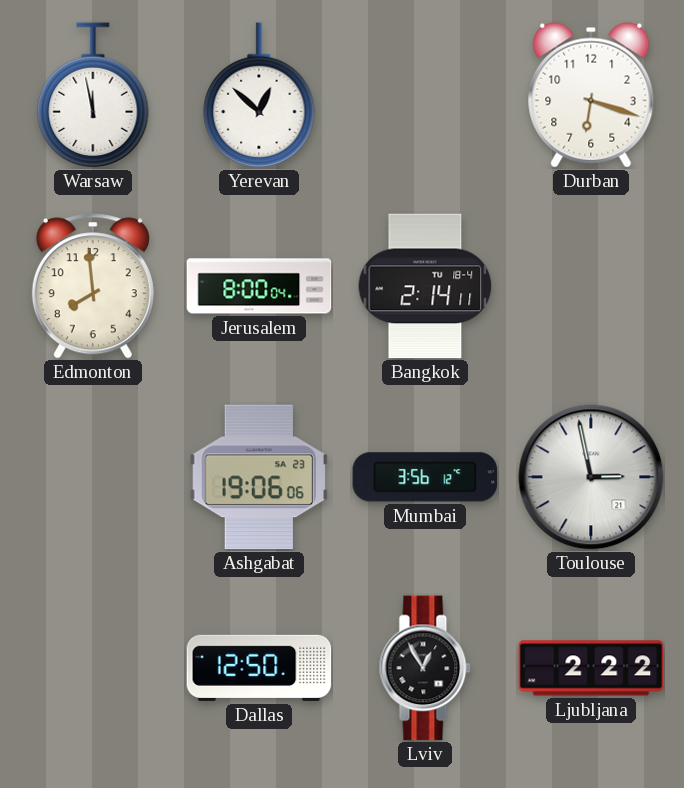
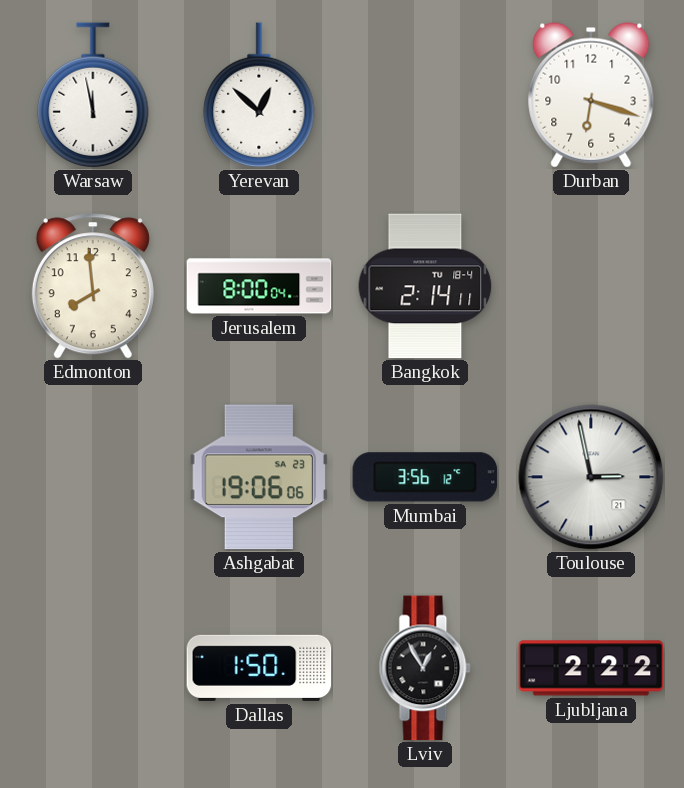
Dallas: 12:50 -> 1:50
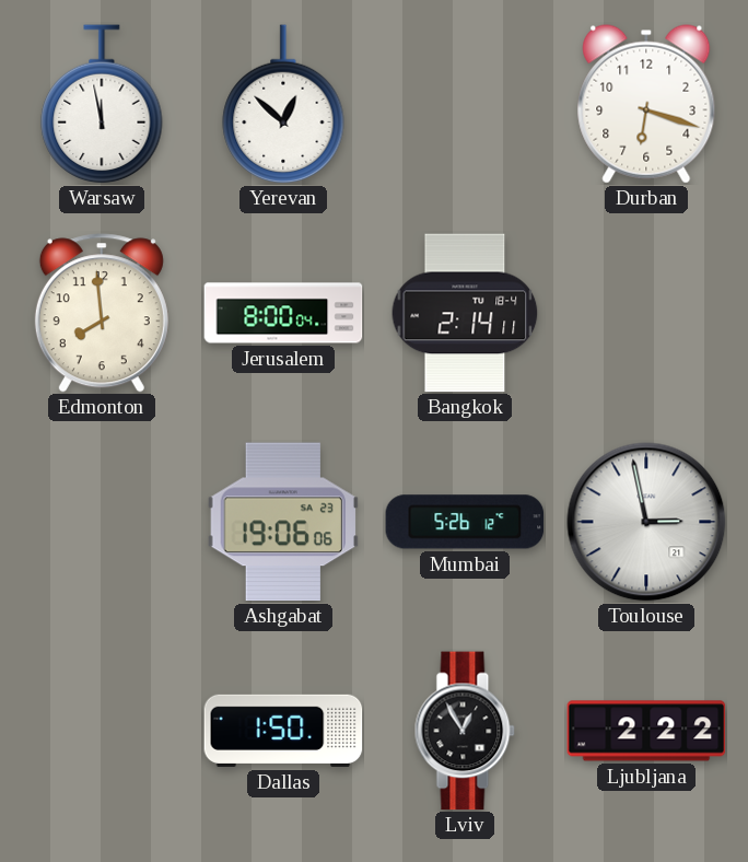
Mumbai: 3:56 -> 5:26
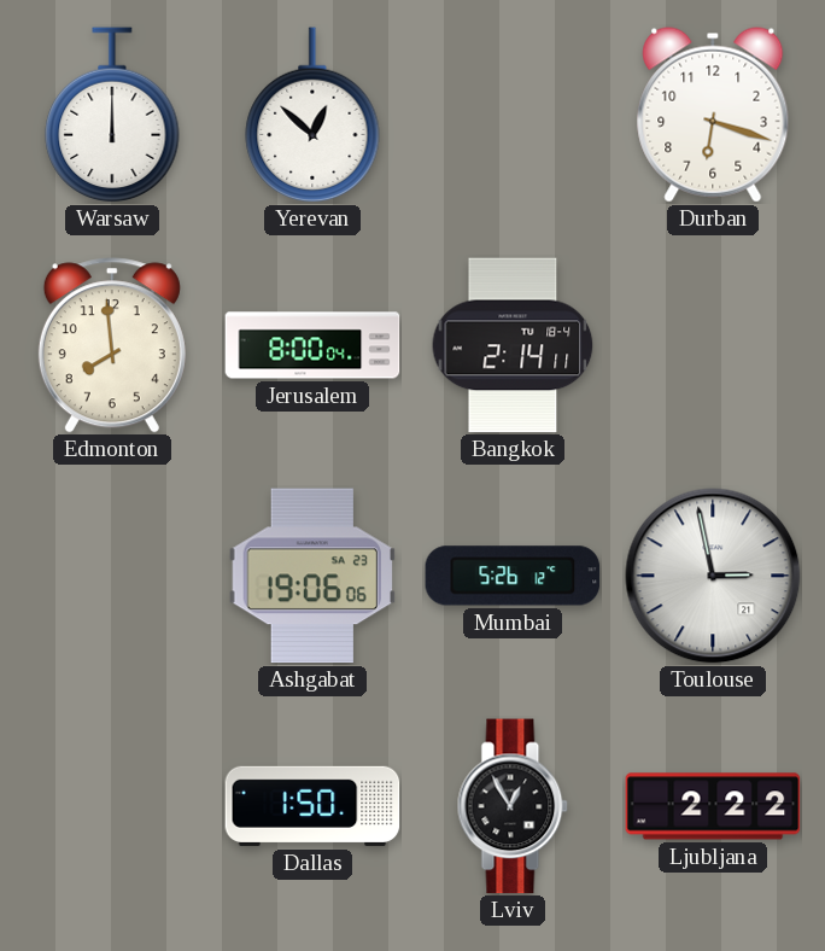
Warsaw: 11:58 -> 12:00
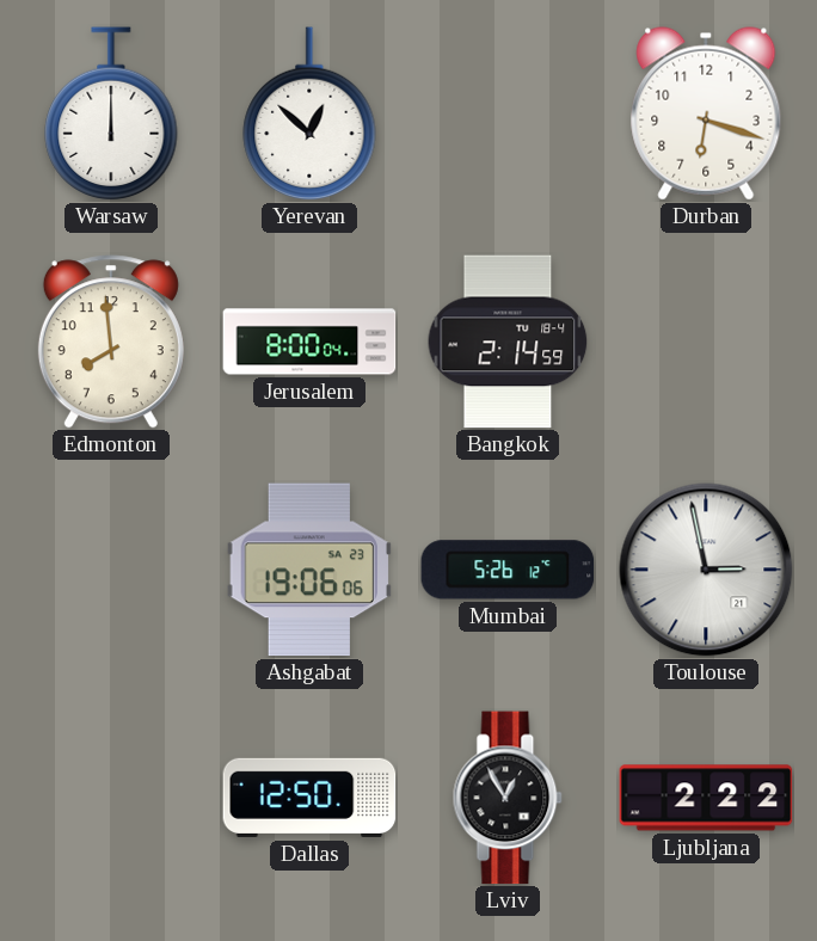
Bangkok: 2:14:11 -> 2:14:59
Dallas: 1:50 -> 12:50
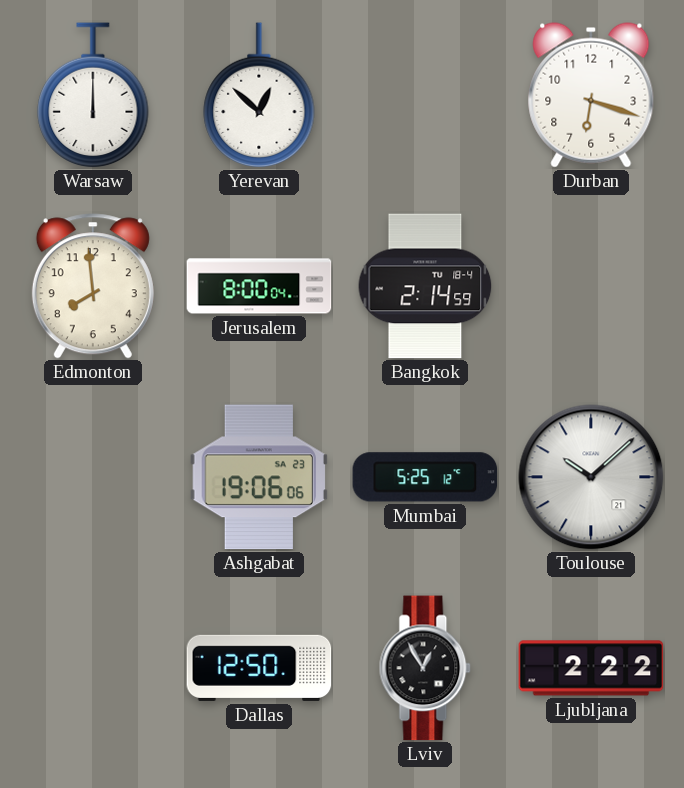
Mumbai: 5:26 -> 5:25
Toulouse: 2:58 -> 10:08
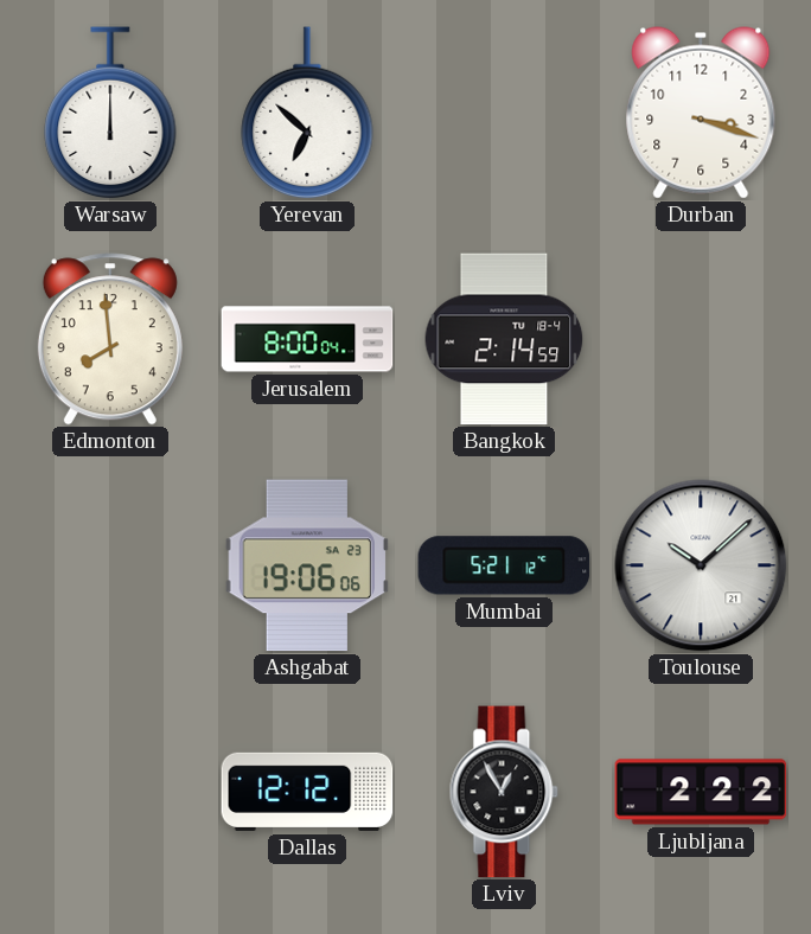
Yerevan: 12:52 -> 6:52
Durban: 6:18 -> 3:18
Mumbai: 5:25 -> 5:21
Dallas: 12:50 -> 12:12
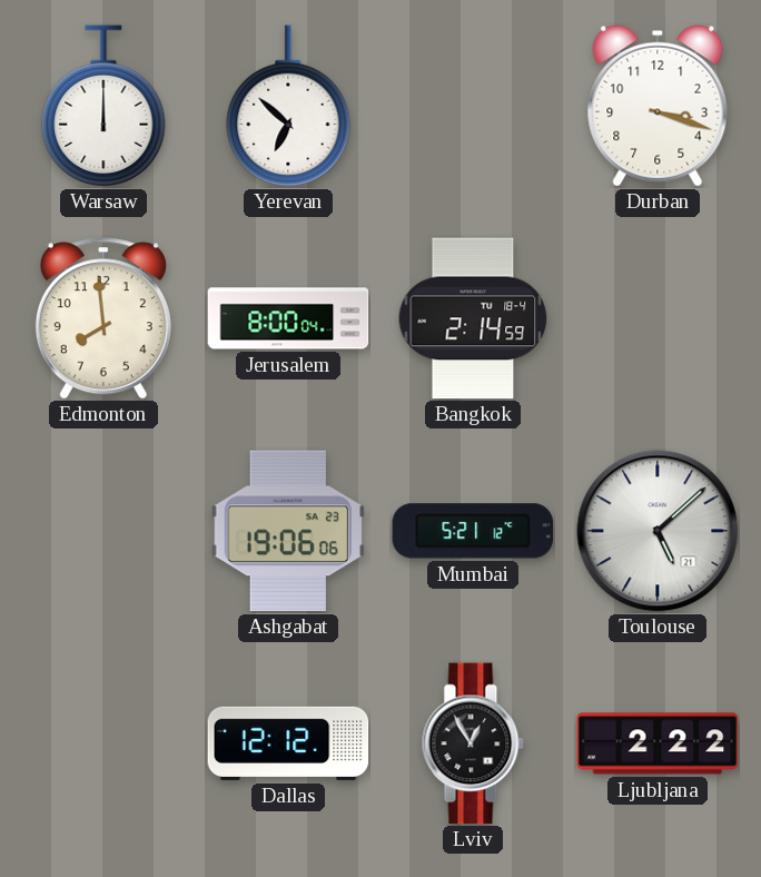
Toulouse: 10:08 -> 5:08
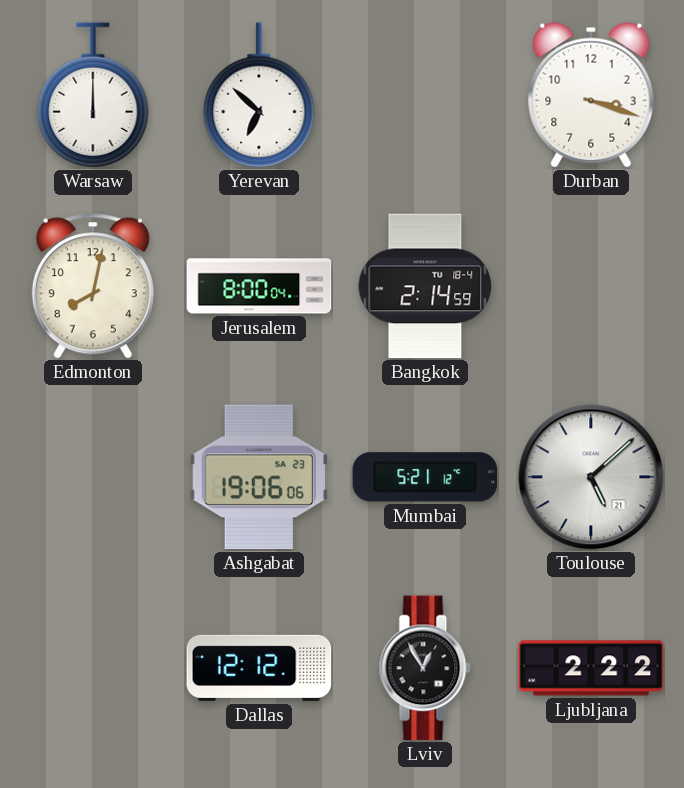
Edmonton: 7:59 -> 8:02
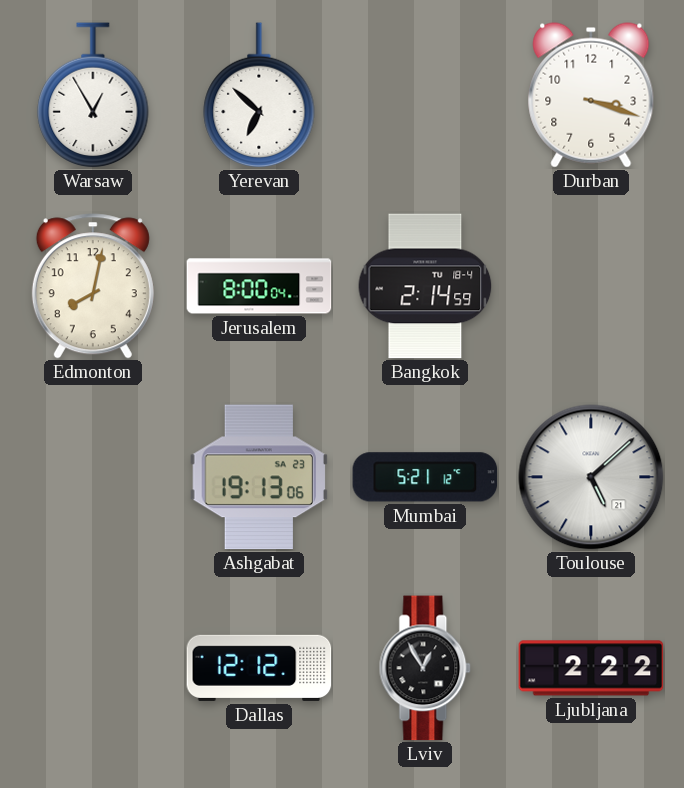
Warsaw: 12:00 -> 12:55
Ashgabat: 19:06 -> 19:13
